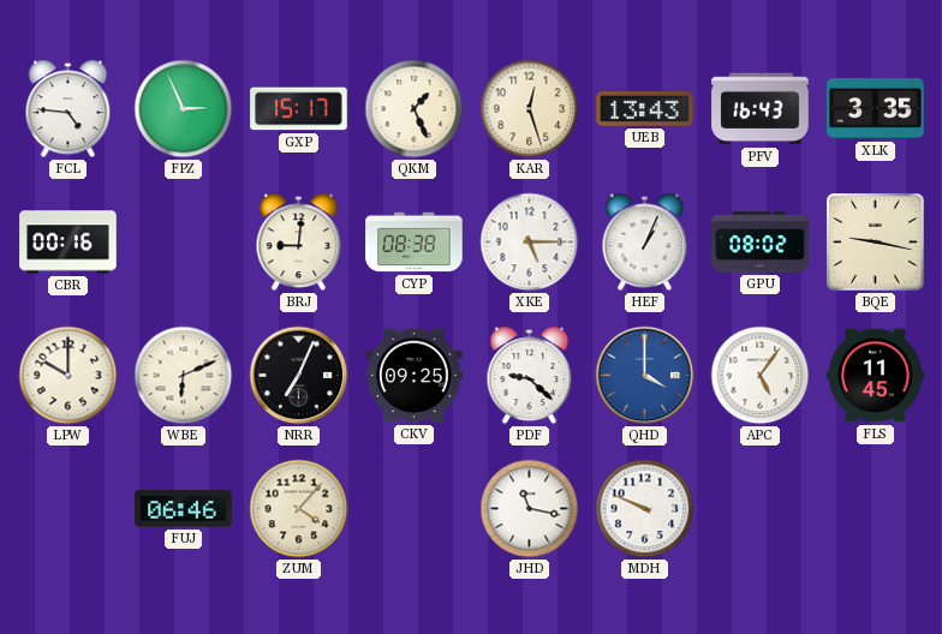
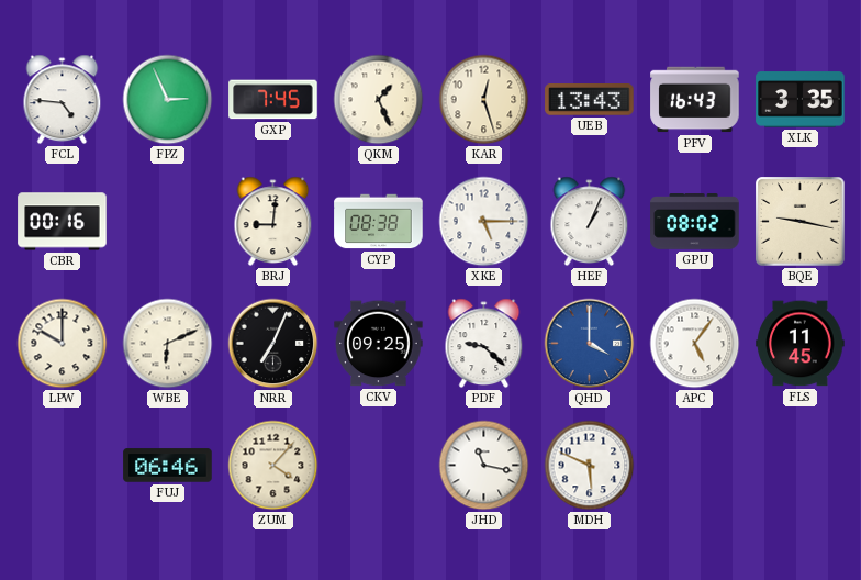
GXP: 15:17 -> 7:45
MDH: 9:49 -> 5:49
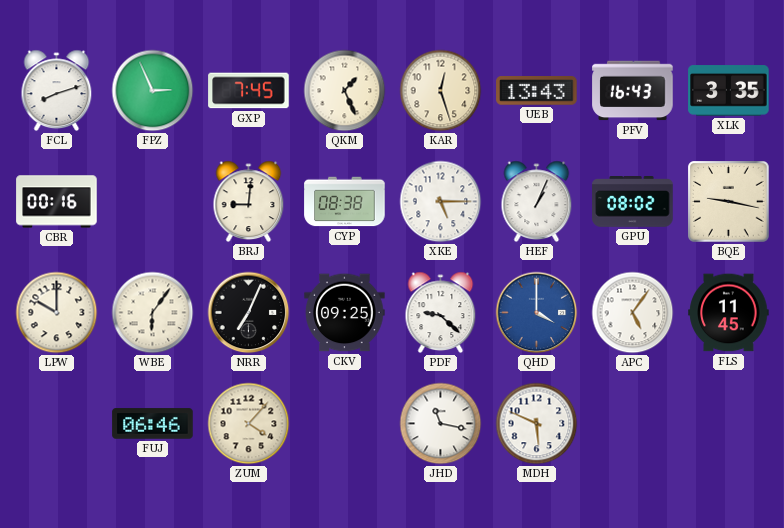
FCL: 4:46 -> 8:12
WBE: 6:11 -> 6:06
